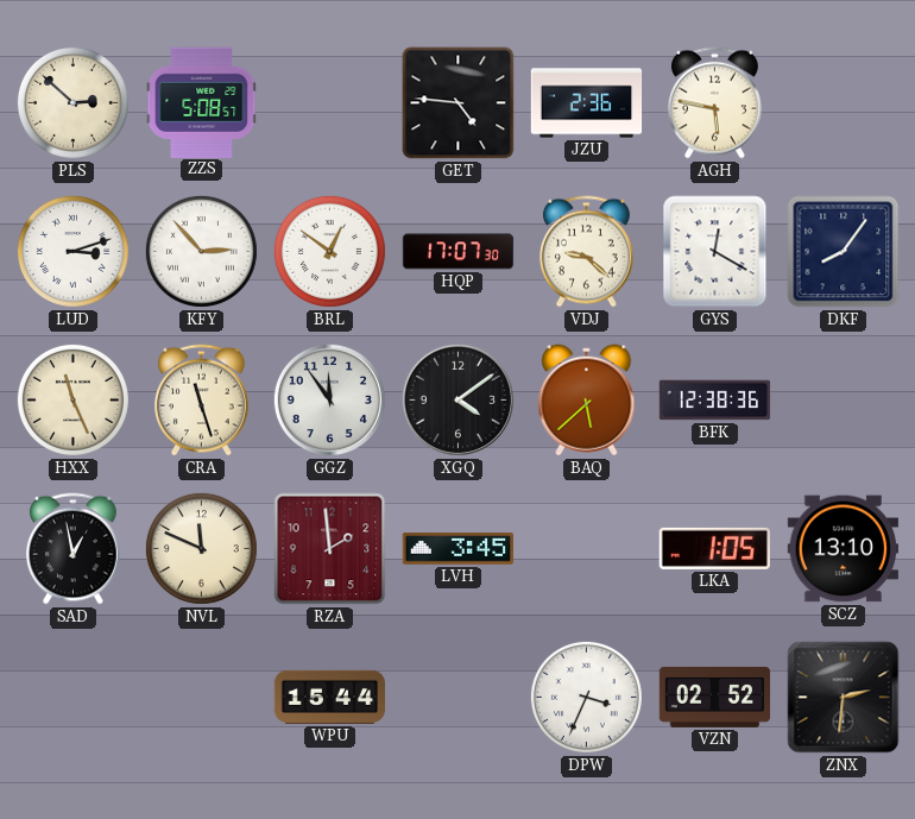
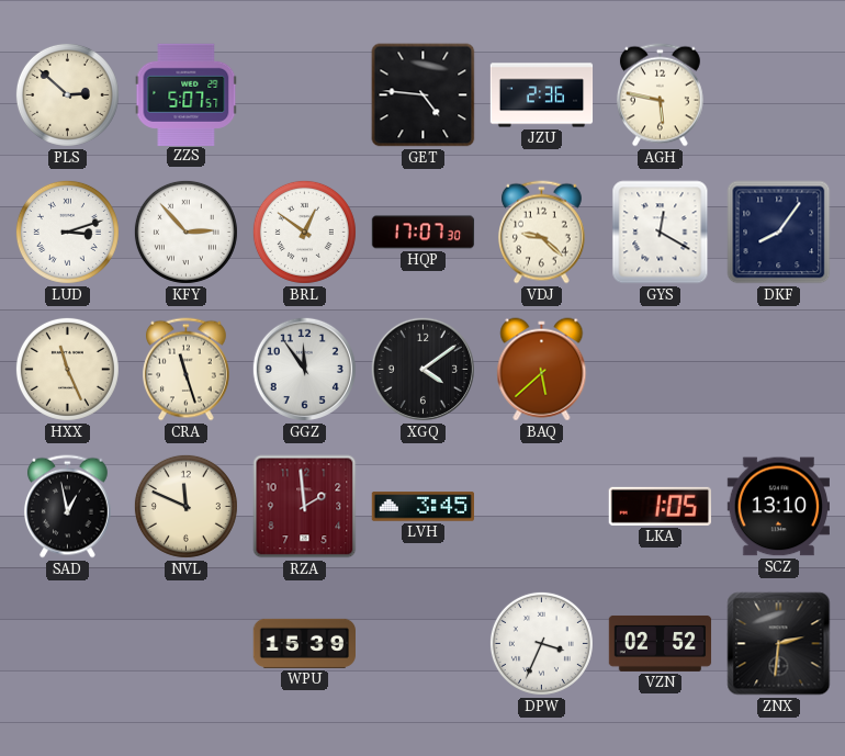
ZZS: 5:08 -> 5:07
BFK: 12:38 -> none
WPU: 15:44 -> 15:39
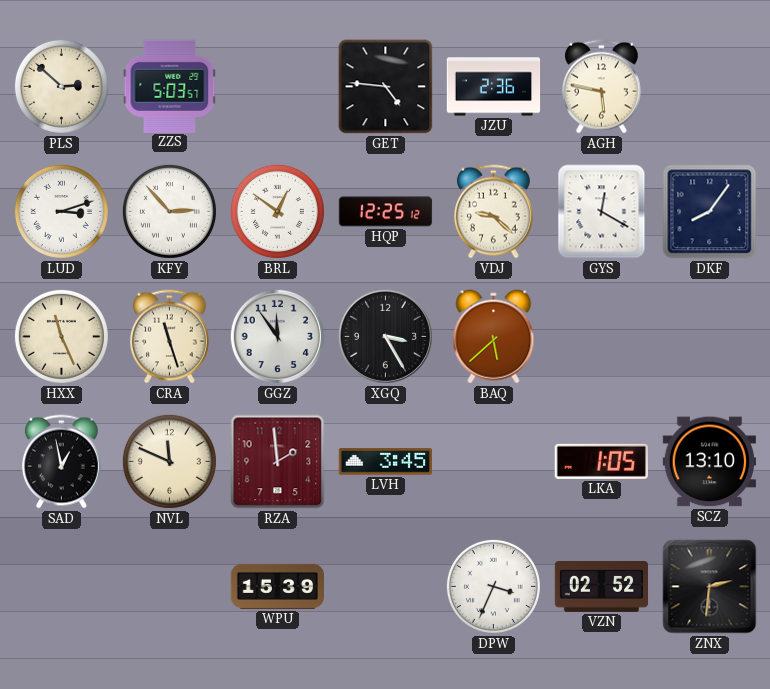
ZZS: 5:07 -> 5:03
HQP: 17:07 -> 12:25
XGQ: 4:09 -> 3:25
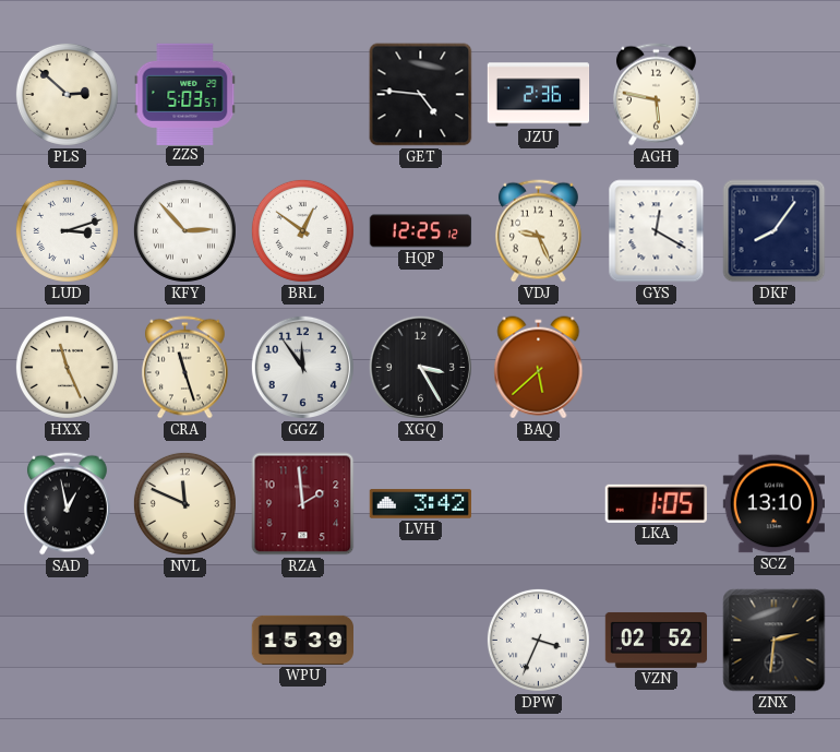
VDJ: 9:22 -> 9:26
LVH: 3:45 -> 3:42
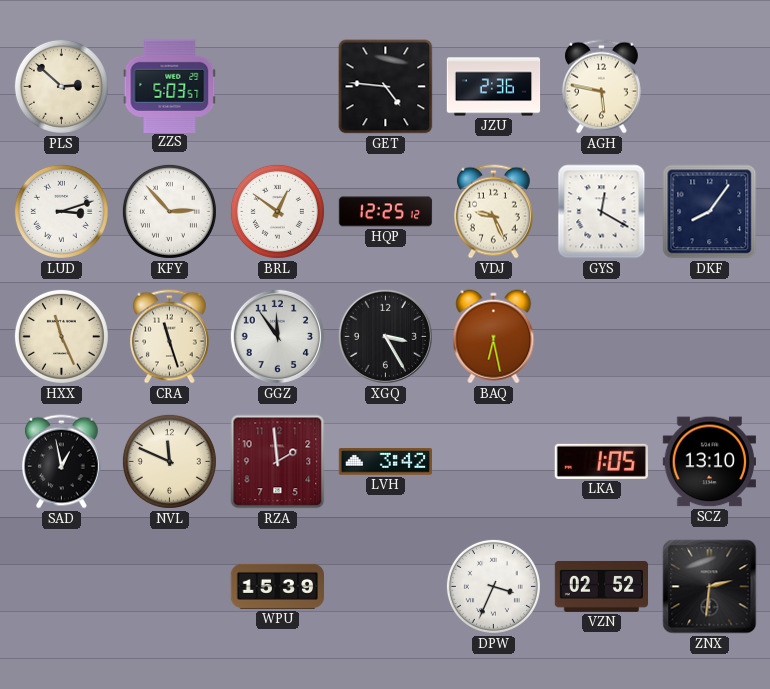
BAQ: 5:38 -> 6:28
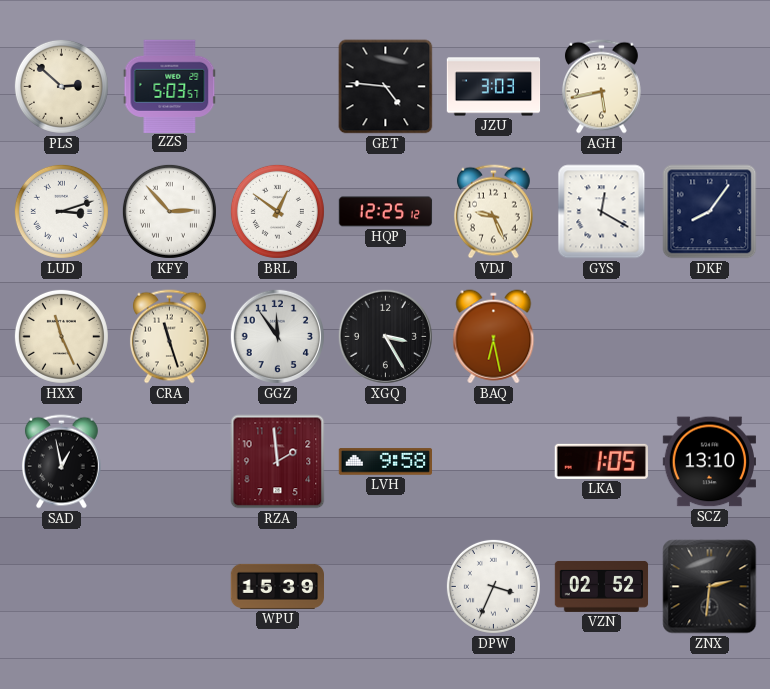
JZU: 2:36 -> 3:03
AGH: 5:47 -> 5:43
NVL: 11:49 -> none
LVH: 3:42 -> 9:58
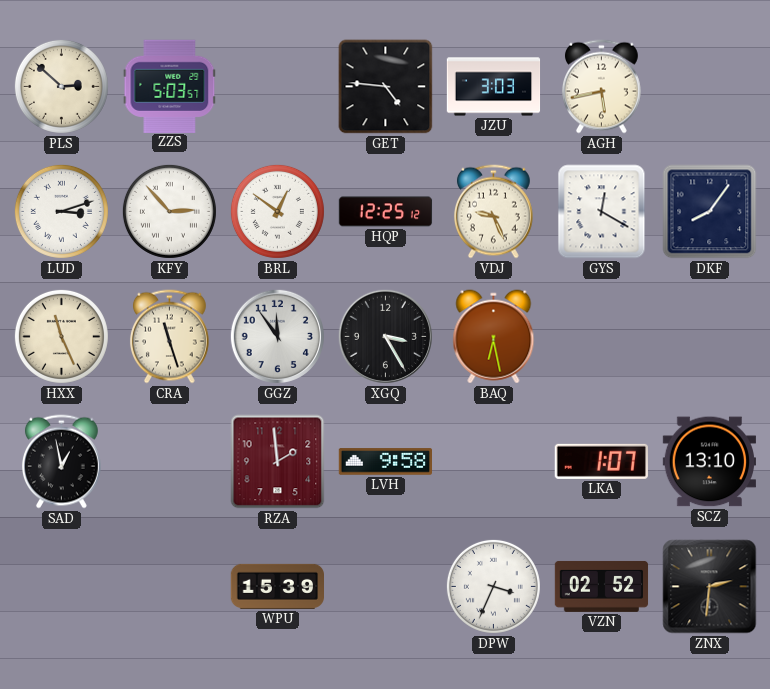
LKA: 1:05 -> 1:07
